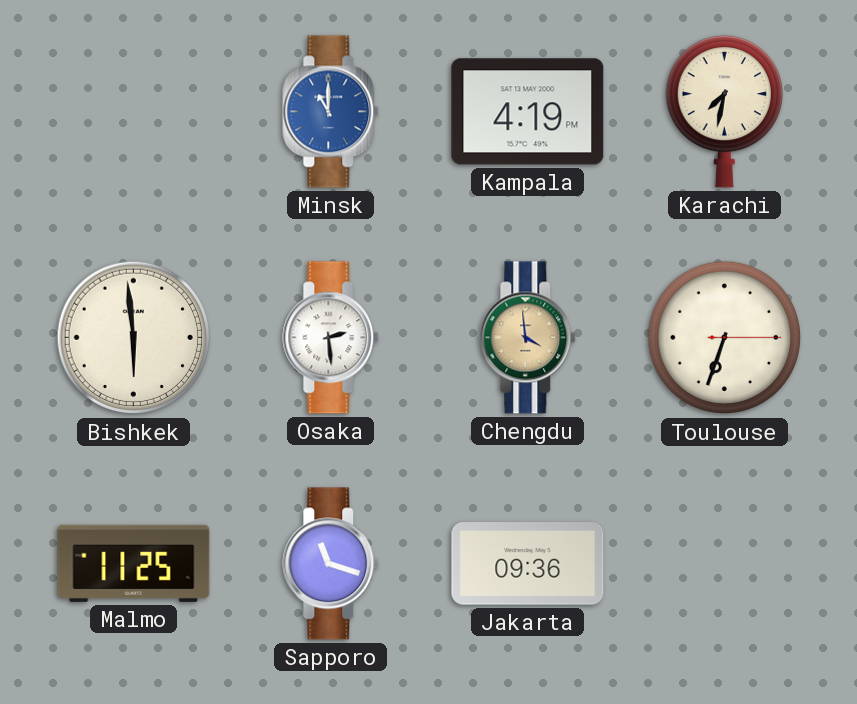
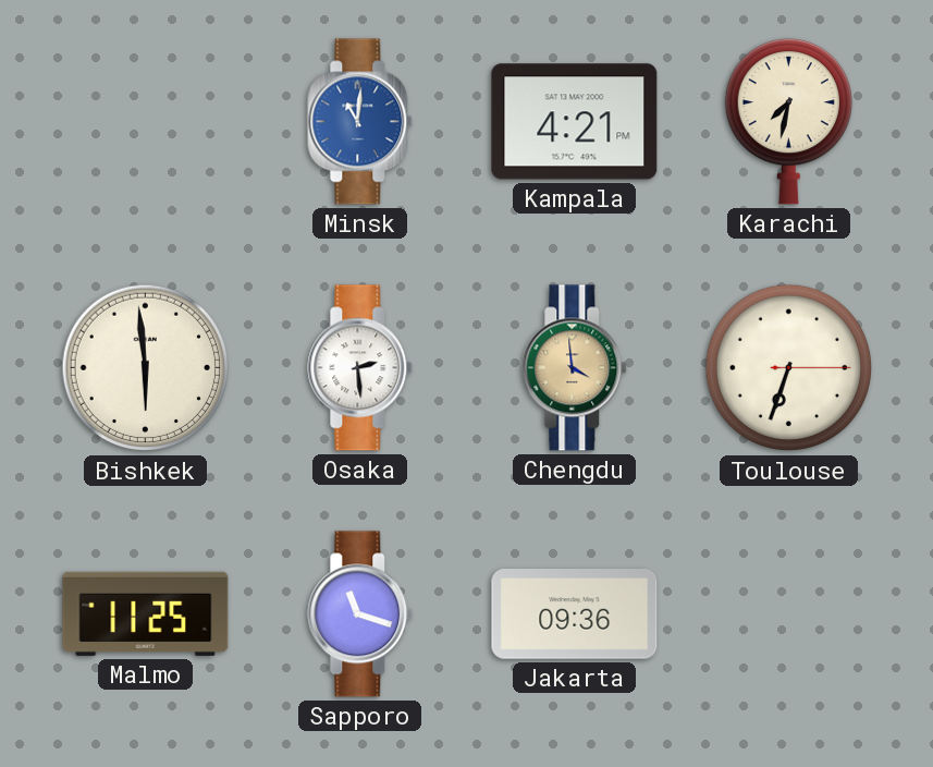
Minsk: 11:00 -> 11:01
Kampala: 4:19 -> 4:21
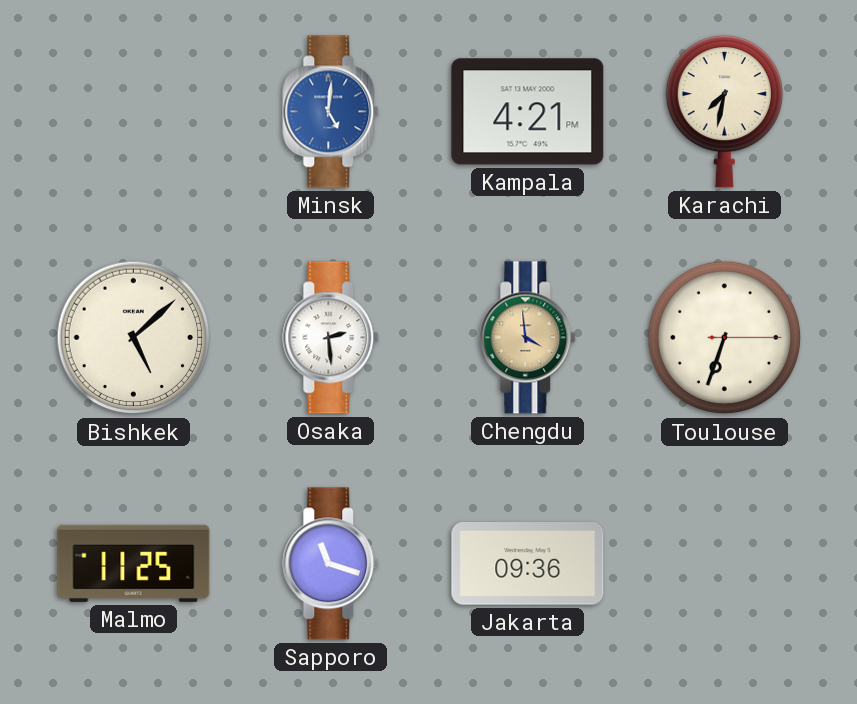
Minsk: 11:01 -> 5:01
Bishkek: 5:59 -> 5:08
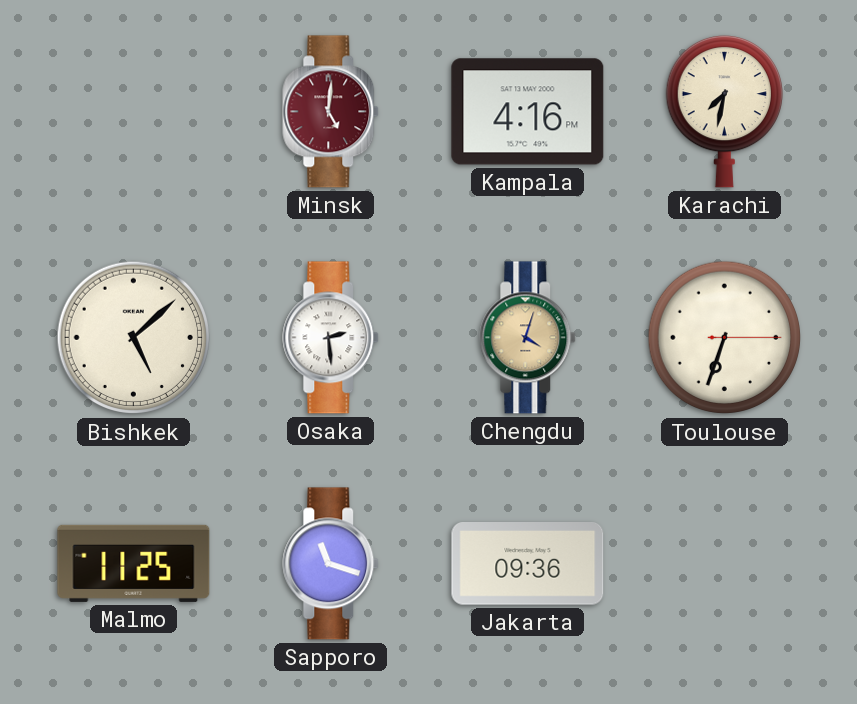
Minsk dial: blue -> burgundy
Kampala: 4:21 -> 4:16
Chengdu: 3:59 -> 4:03
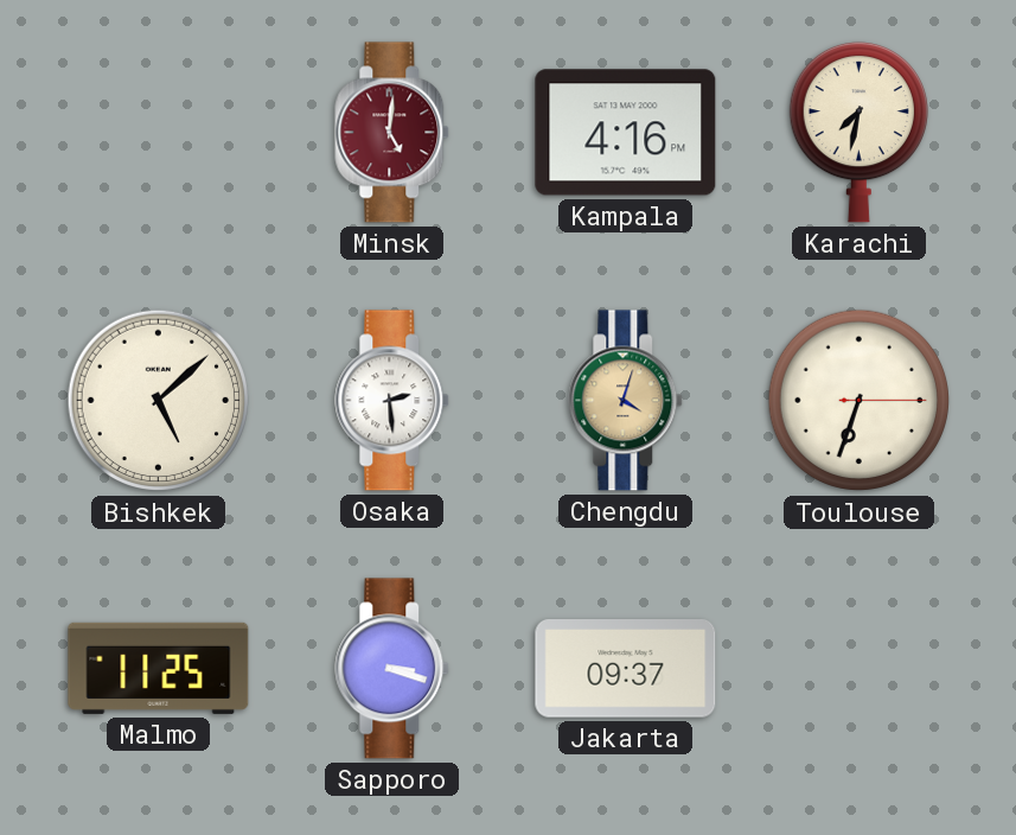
Sapporo: 11:18 -> 3:18
Jakarta: 09:36 -> 09:37
